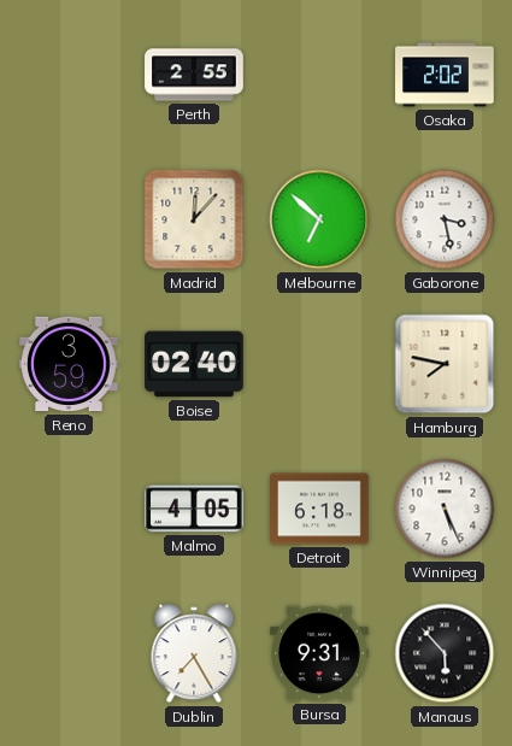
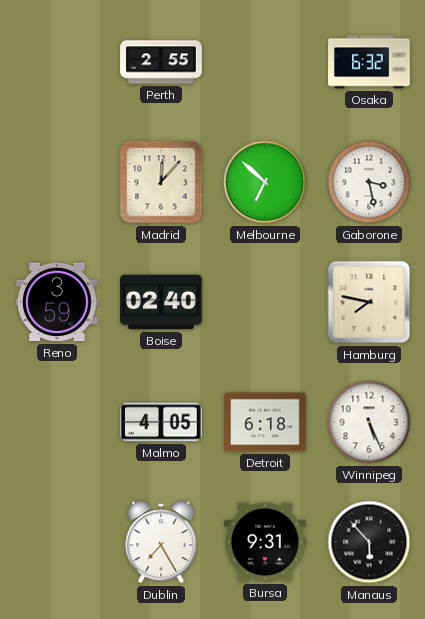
Osaka: 2:02 -> 6:32
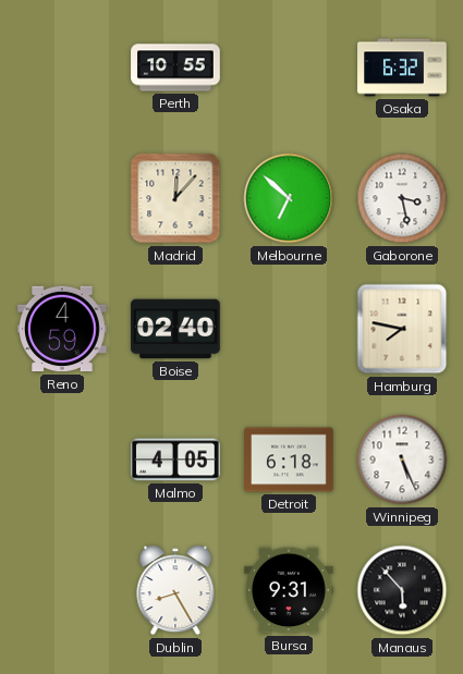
Perth: 2:55 -> 10:55
Reno: 3:59 -> 4:59
Dublin: 7:25 -> 8:25
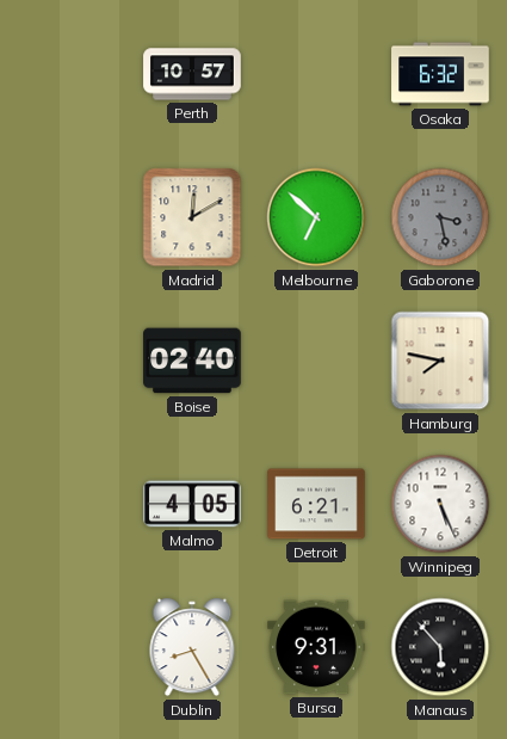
Perth: 10:55 -> 10:57
Madrid: 12:07 -> 12:10
Gaborone dial: white -> grey
Reno: 4:59 -> none
Detroit: 6:18 -> 6:21
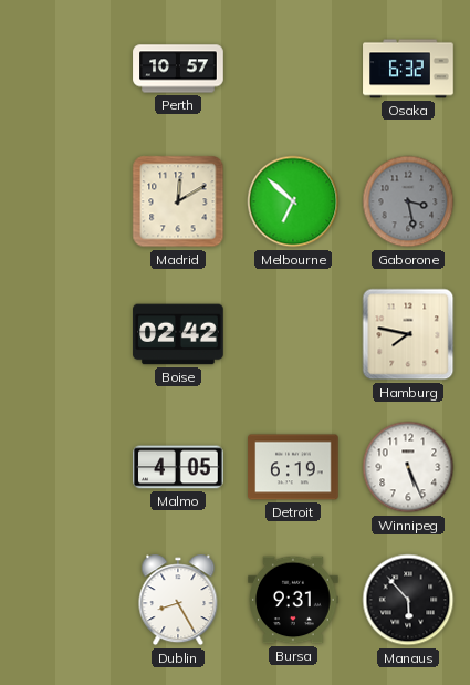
Boise: 02:40 -> 02:42
Detroit: 6:21 -> 6:19
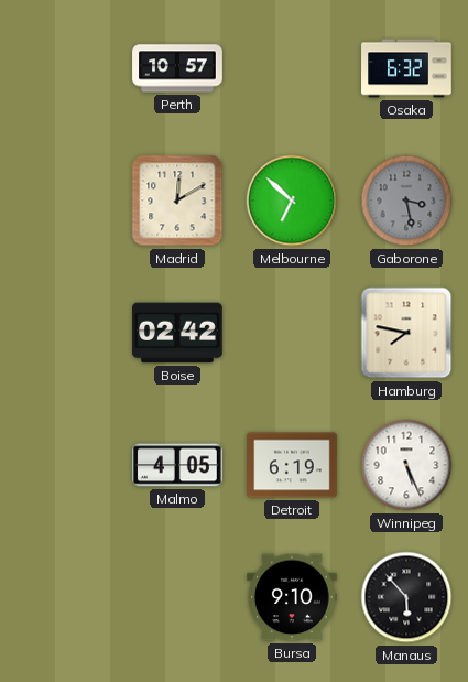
Dublin: 8:25 -> none
Bursa: 9:31 -> 9:10
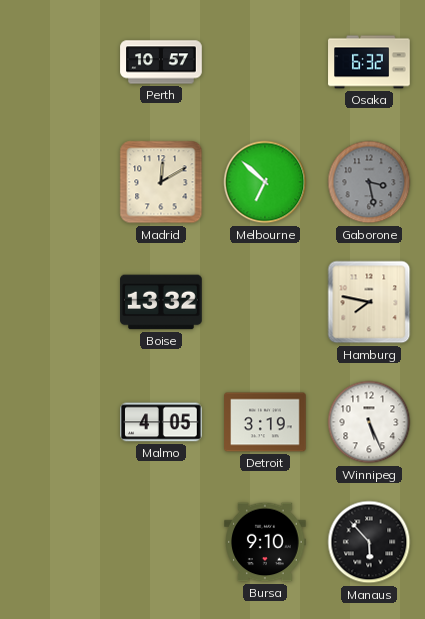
Boise: 02:42 -> 13:32
Detroit: 6:19 -> 3:19
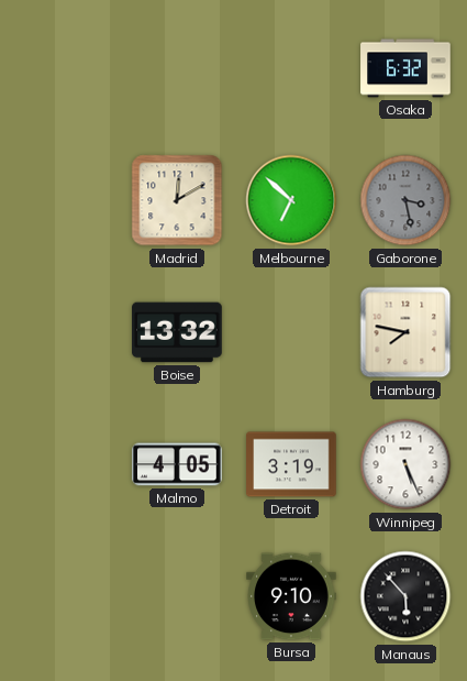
Perth: 10:57 -> none
